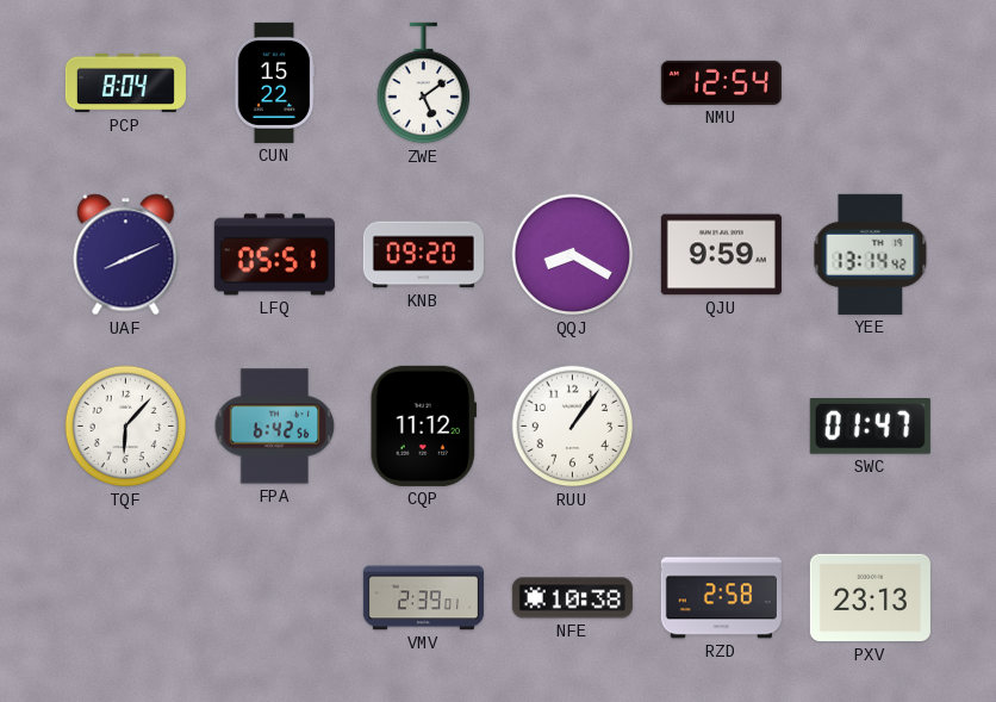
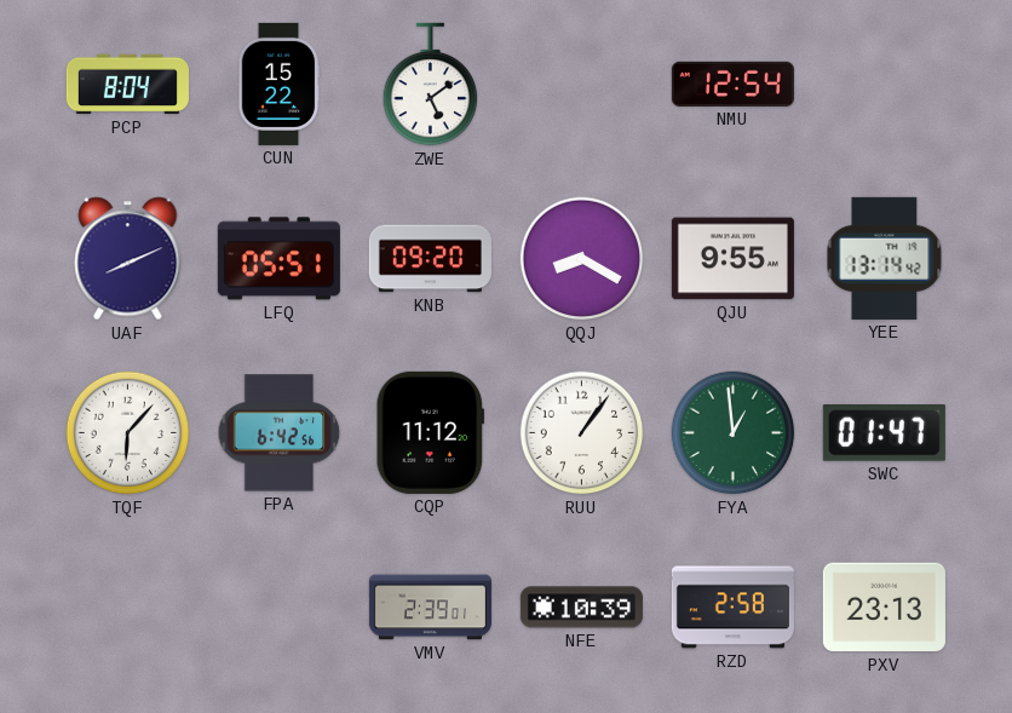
QJU: 9:59 -> 9:55
FYA: none -> 12:59
NFE: 10:38 -> 10:39
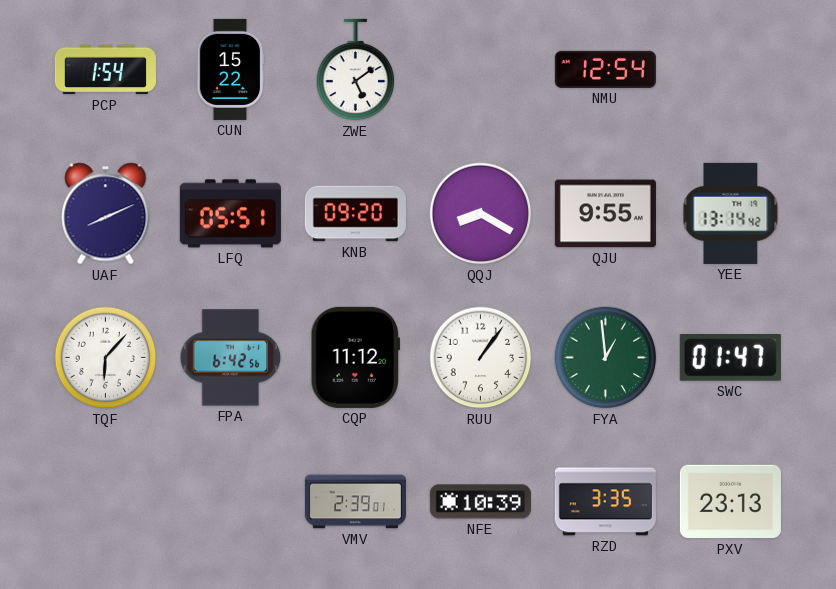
PCP: 8:04 -> 1:54
RZD: 2:58 -> 3:35
